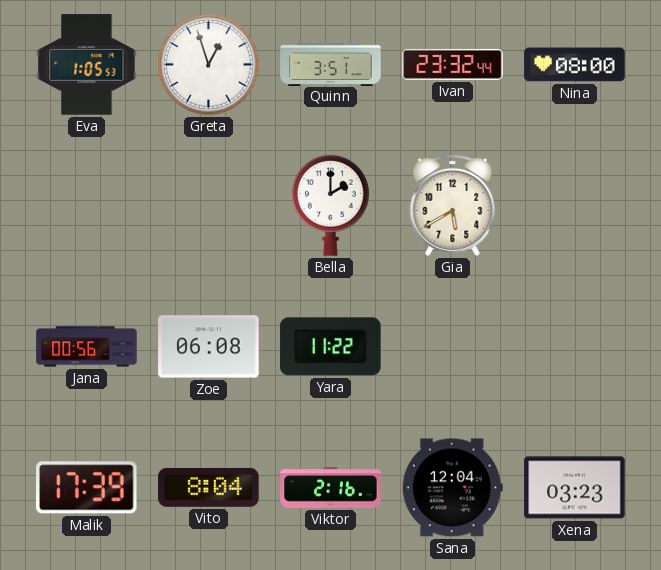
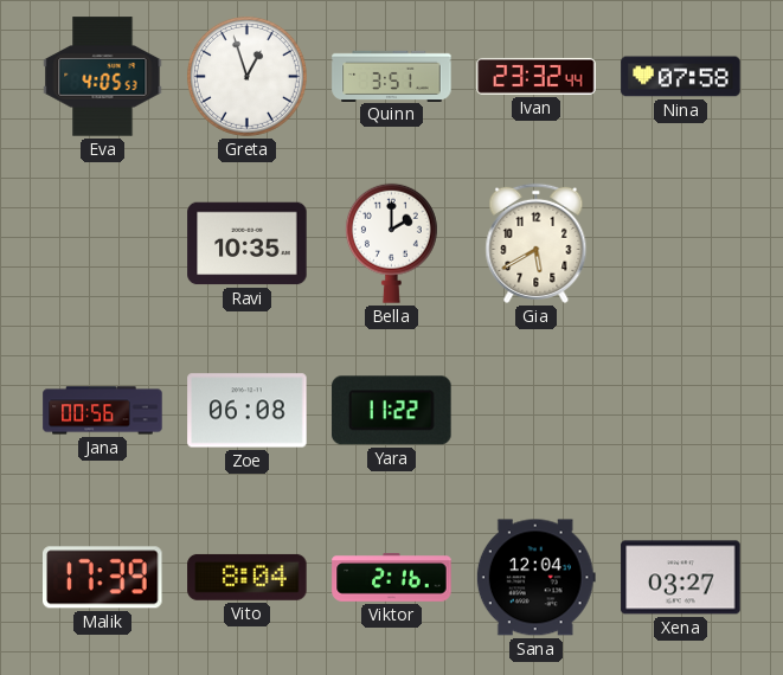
Eva: 1:05 -> 4:05
Nina: 08:00 -> 07:58
Ravi: none -> 10:35
Xena: 03:23 -> 03:27
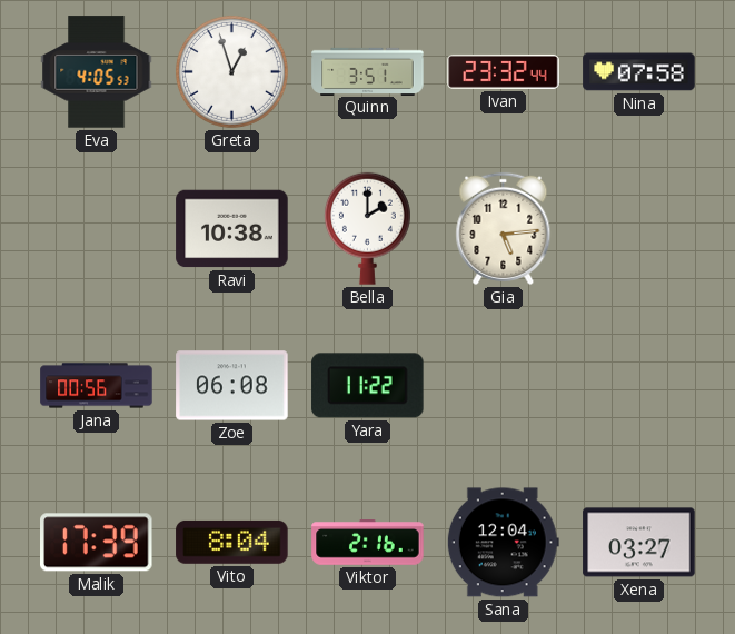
Ravi: 10:35 -> 10:38
Gia: 5:40 -> 5:14
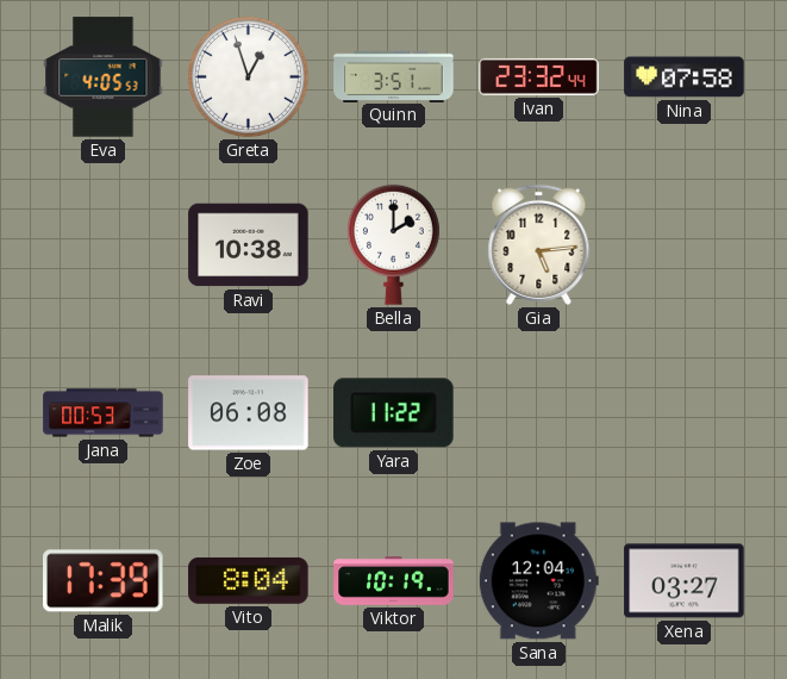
Jana: 00:56 -> 00:53
Viktor: 2:16 -> 10:19
